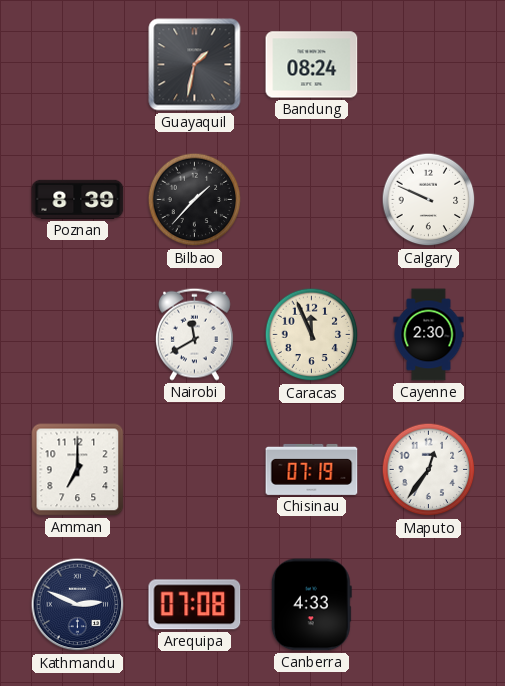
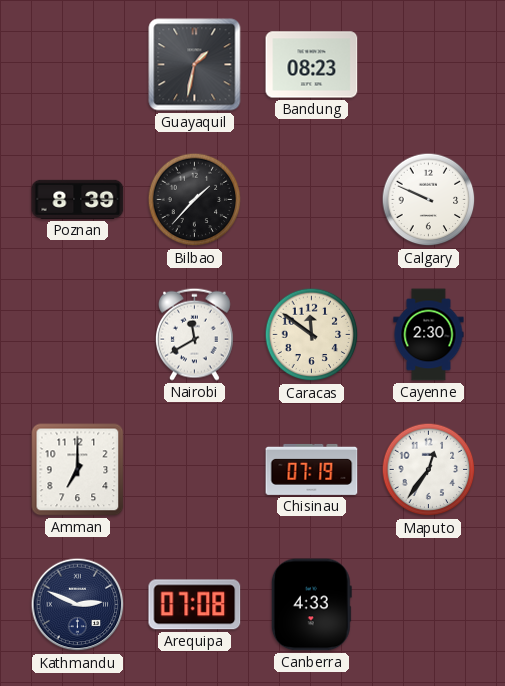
Bandung: 08:24 -> 08:23
Caracas: 11:56 -> 11:51
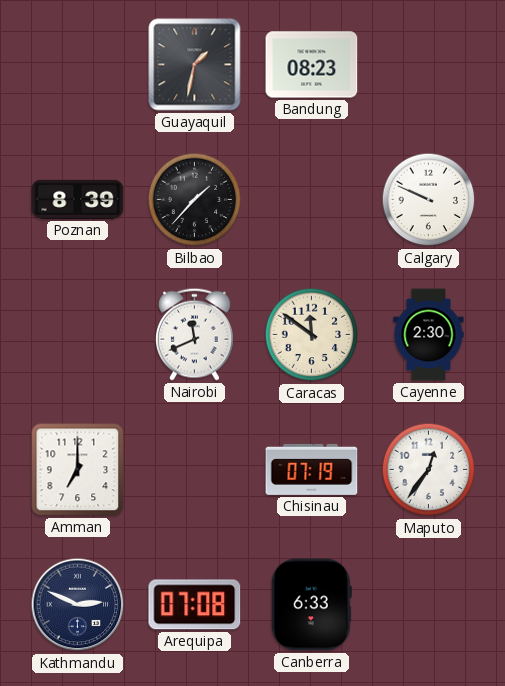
Nairobi: 11:40 -> 11:41
Canberra: 4:33 -> 6:33
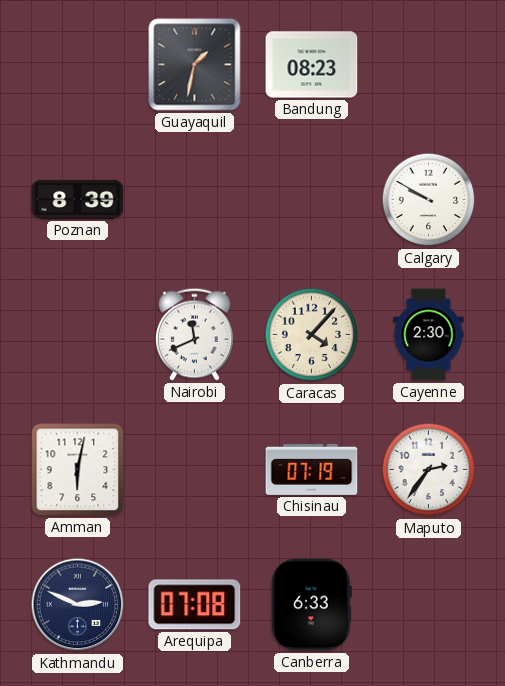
Bilbao: 1:37 -> none
Calgary: 9:49 -> 9:50
Caracas: 11:51 -> 4:07
Amman: 7:00 -> 6:02
Maputo: 12:36 -> 2:36
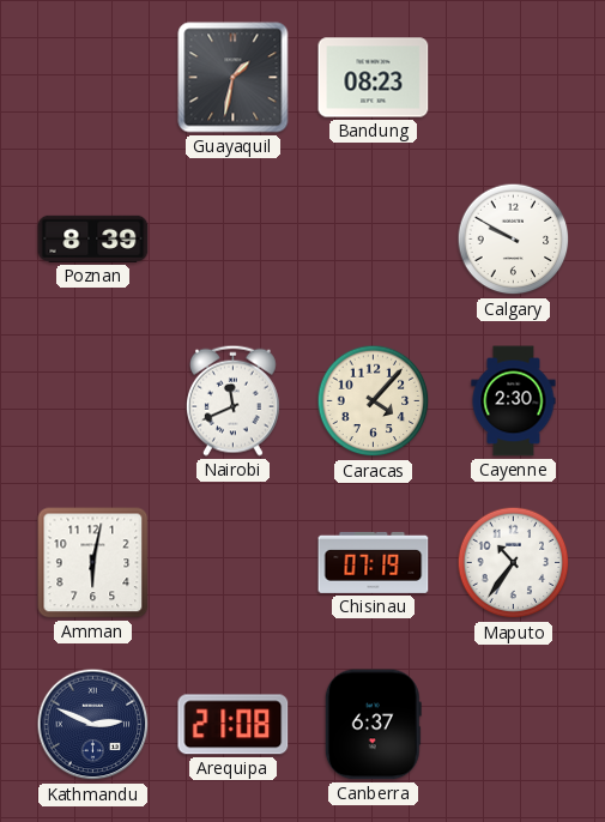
Maputo: 2:36 -> 10:36
Arequipa: 07:08 -> 21:08
Canberra: 6:33 -> 6:37
